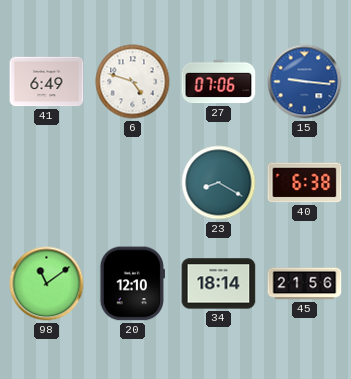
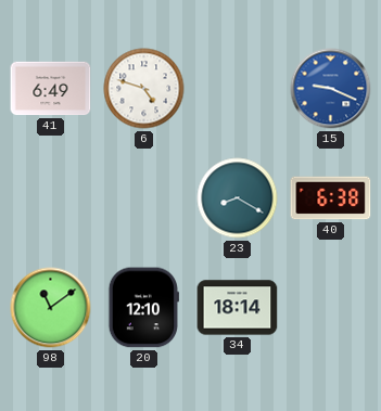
27: 07:06 -> none
15: 9:16 -> 9:19
45: 21:56 -> none
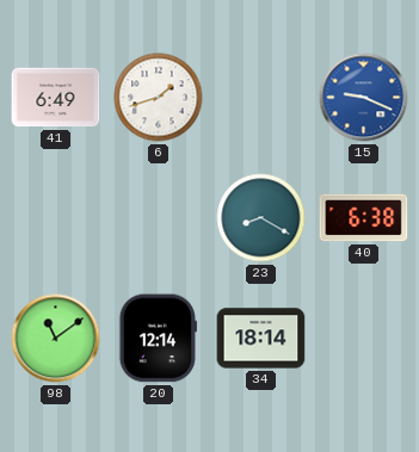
6: 4:48 -> 1:42
20: 12:10 -> 12:14
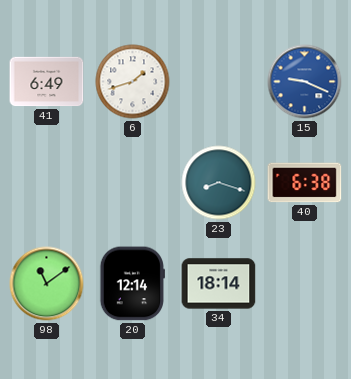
23: 8:20 -> 8:18
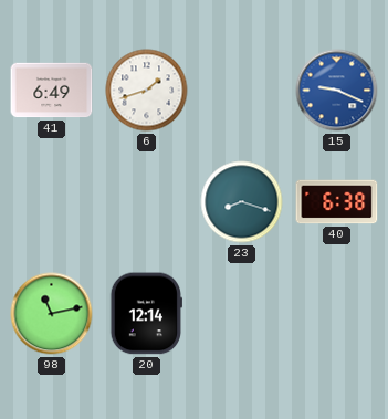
98: 11:09 -> 11:13
34: 18:14 -> none
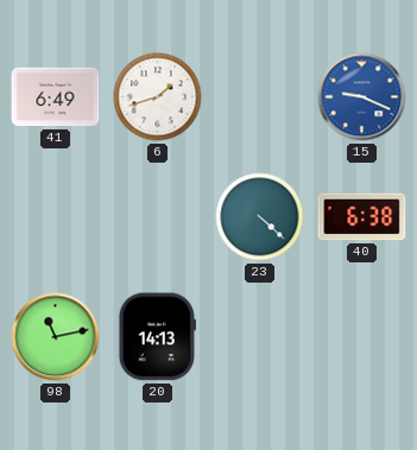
23: 8:18 -> 4:22
20: 12:14 -> 14:13
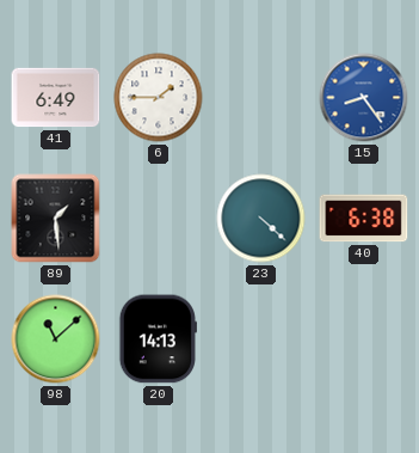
6: 1:42 -> 1:45
15: 9:19 -> 8:24
89: none -> 1:29
98: 11:13 -> 11:08
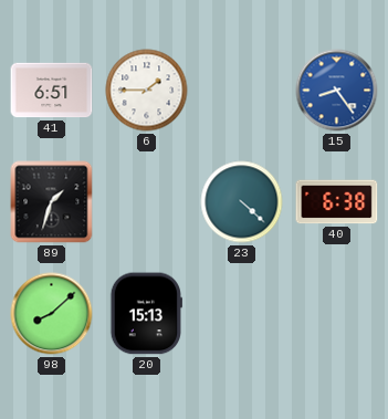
41: 6:49 -> 6:51
89: 1:29 -> 1:33
98: 11:08 -> 8:08
20: 14:13 -> 15:13
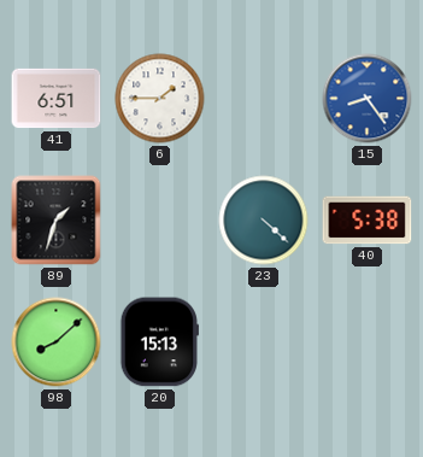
40: 6:38 -> 5:38
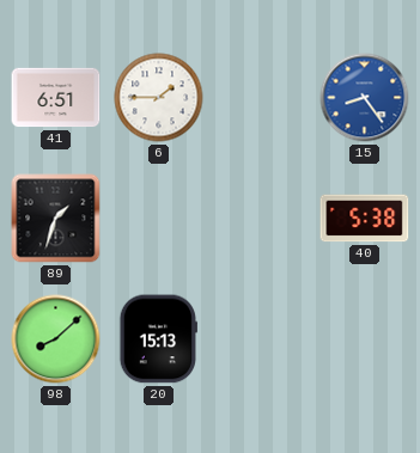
23: 4:22 -> none
